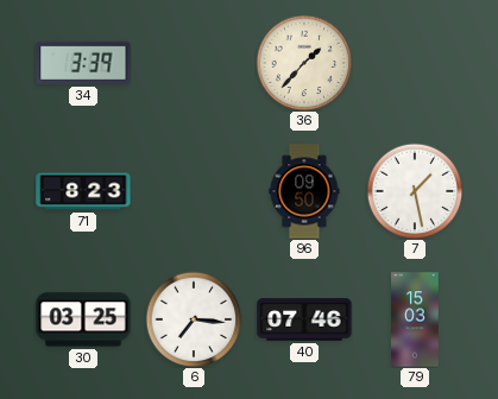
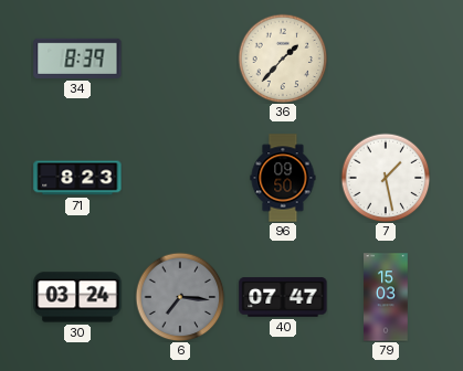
34: 3:39 -> 8:39
30: 03:25 -> 03:24
6 dial: white -> grey
40: 07:46 -> 07:47
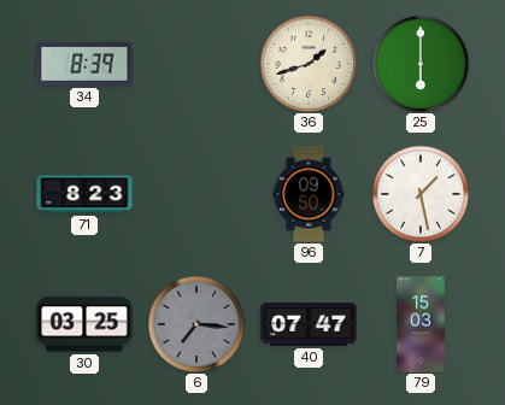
36: 1:37 -> 1:42
25: none -> 6:00
30: 03:24 -> 03:25
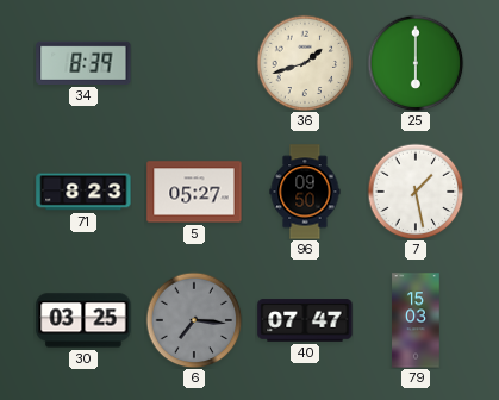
5: none -> 05:27
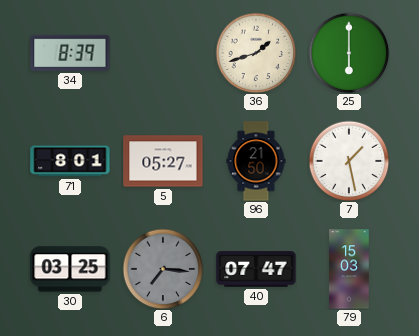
71: 8:23 -> 8:01
96: 09:50 -> 21:50
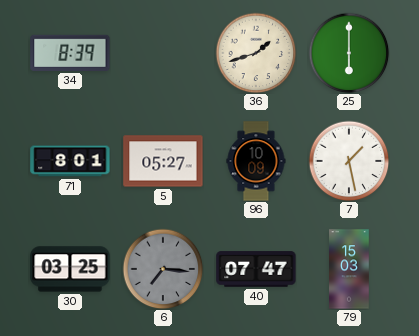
96: 21:50 -> 10:09
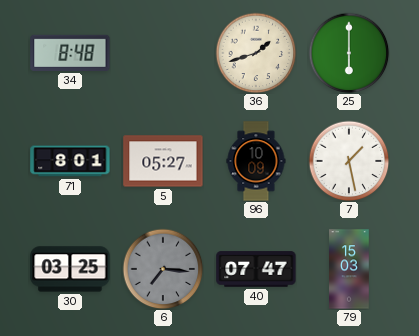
34: 8:39 -> 8:48
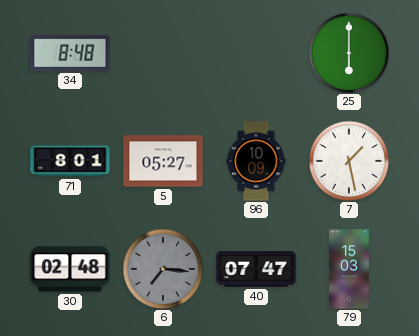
36: 1:42 -> none
30: 03:25 -> 02:48
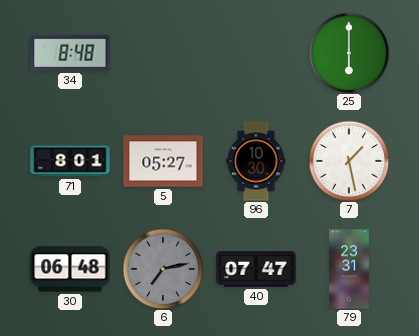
96: 10:09 -> 10:30
30: 02:48 -> 06:48
6: 7:16 -> 7:13
79: 15:03 -> 23:31
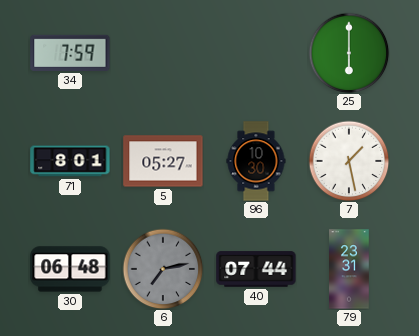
34: 8:48 -> 7:59
40: 07:47 -> 07:44
